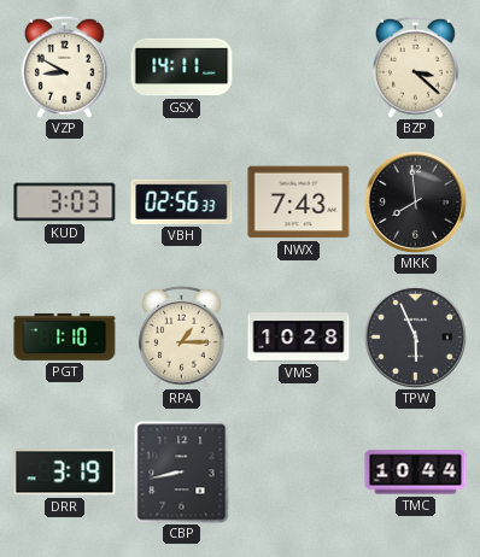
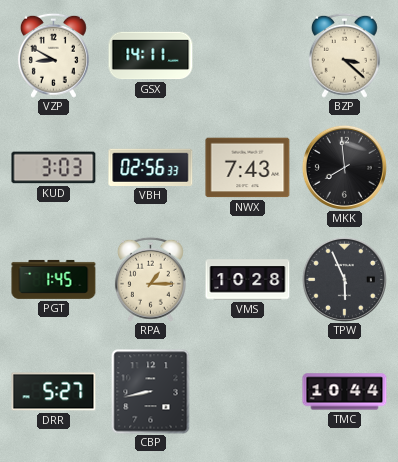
PGT: 1:10 -> 1:45
DRR: 3:19 -> 5:27
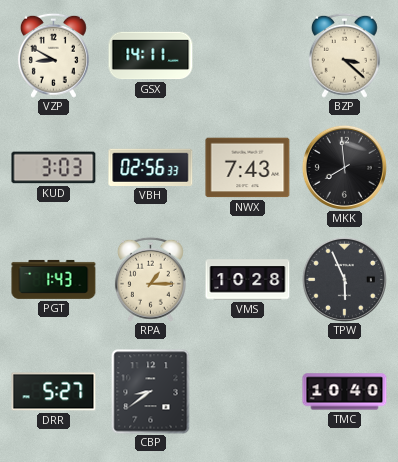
PGT: 1:45 -> 1:43
CBP: 8:43 -> 8:39
TMC: 10:44 -> 10:40
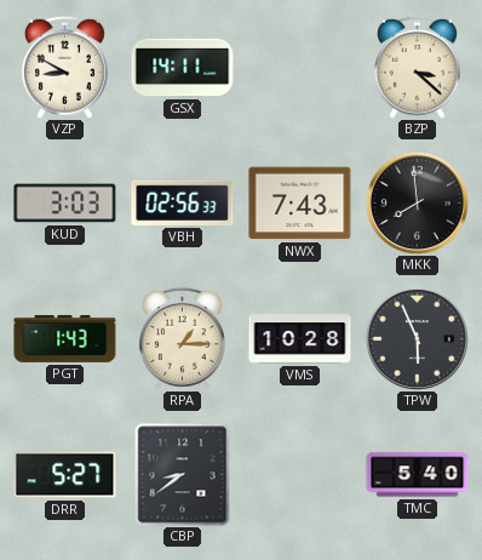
TMC: 10:40 -> 5:40
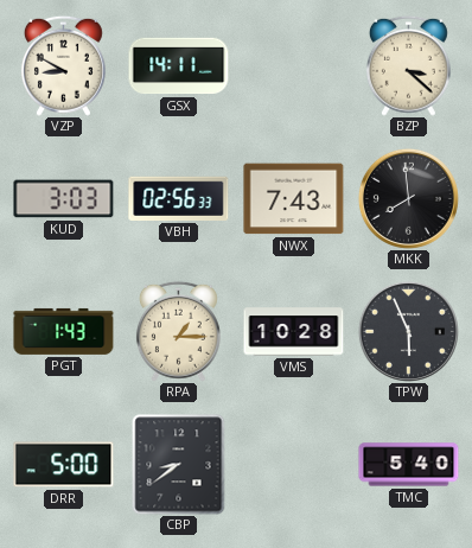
DRR: 5:27 -> 5:00
